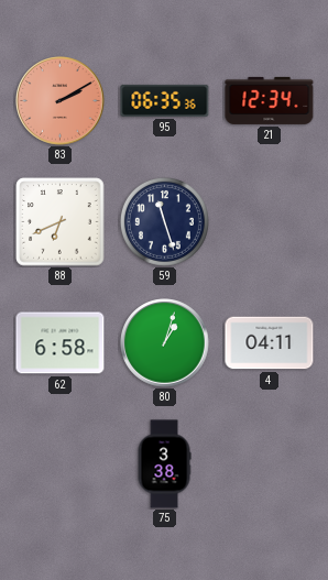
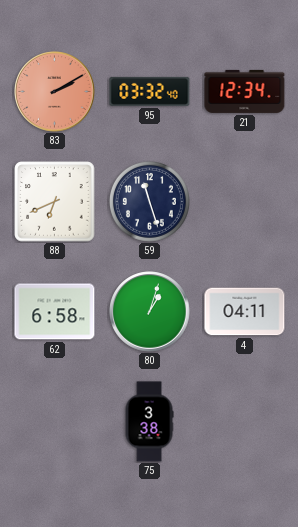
95: 06:35 -> 03:32
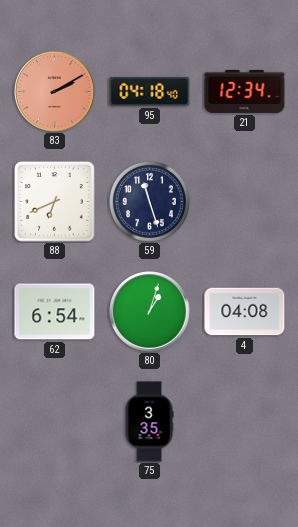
95: 03:32 -> 04:18
62: 6:58 -> 6:54
4: 04:11 -> 04:08
75: 3:38 -> 3:35
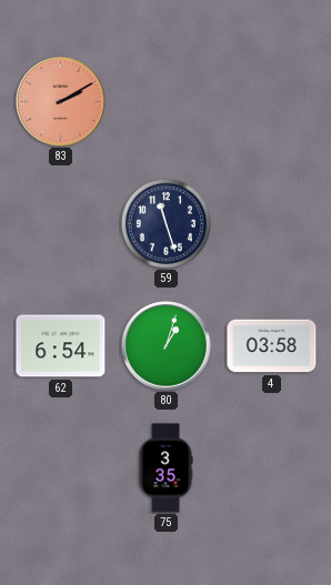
95: 04:18 -> none
21: 12:34 -> none
88: 6:41 -> none
4: 04:08 -> 03:58
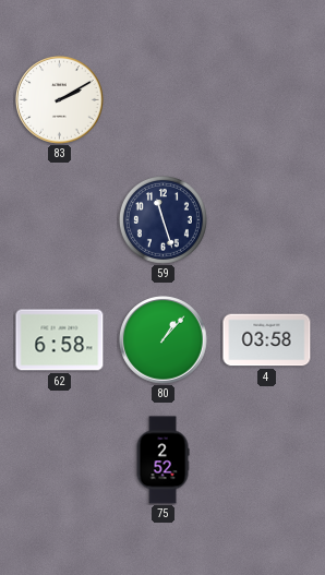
83 dial: salmon -> white
62: 6:54 -> 6:58
80: 1:03 -> 1:07
75: 3:35 -> 2:52
